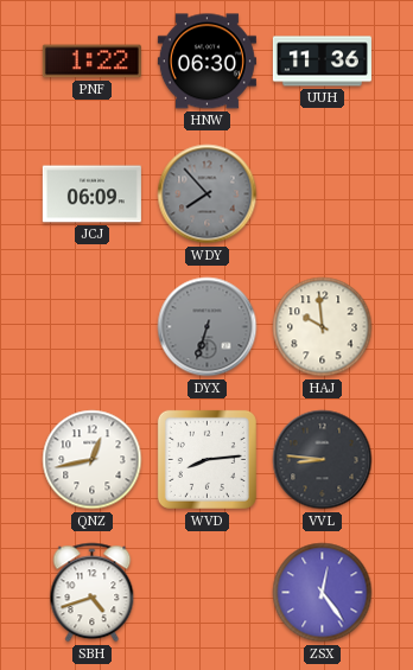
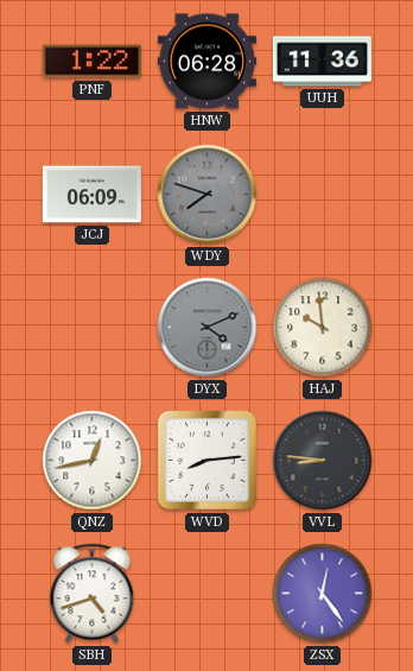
HNW: 06:30 -> 06:28
WDY: 7:53 -> 7:48
DYX: 6:33 -> 4:11
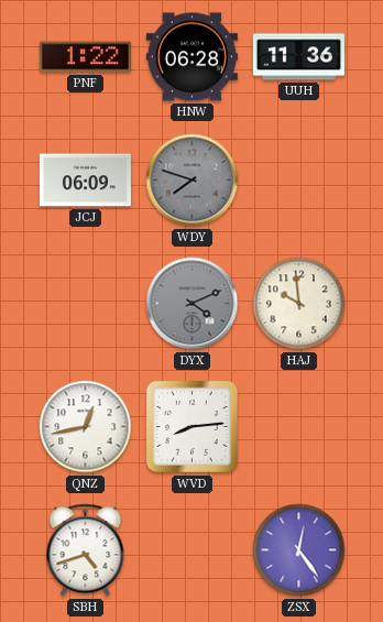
VVL: 8:46 -> none
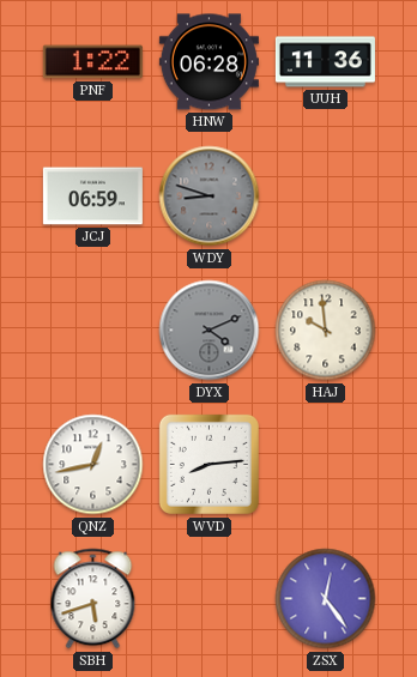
JCJ: 06:09 -> 06:59
WDY: 7:48 -> 8:48
SBH: 4:42 -> 5:42
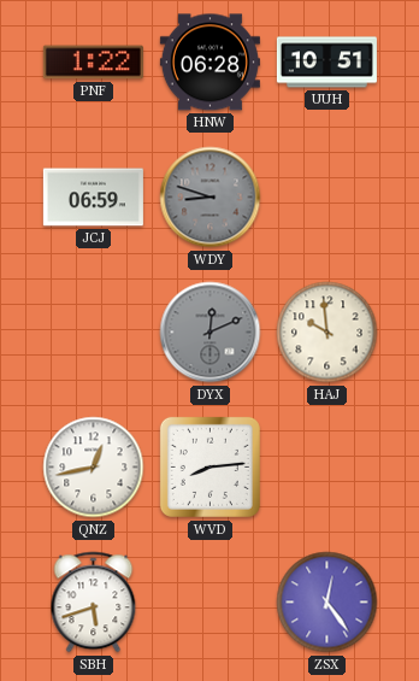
UUH: 11:36 -> 10:51
DYX: 4:11 -> 12:11
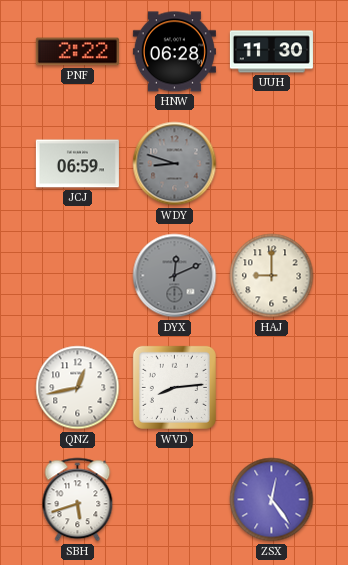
PNF: 1:22 -> 2:22
UUH: 10:51 -> 11:30
HAJ: 9:59 -> 9:00
